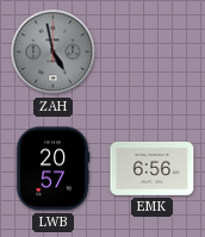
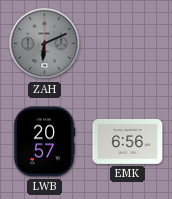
ZAH: 4:58 -> 6:11
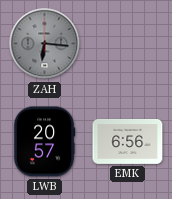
ZAH: 6:11 -> 6:16
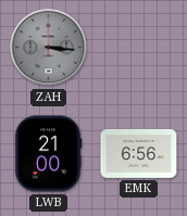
ZAH: 6:16 -> 3:16
LWB: 20:57 -> 21:00
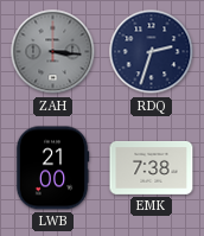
RDQ: none -> 2:33
EMK: 6:56 -> 7:38
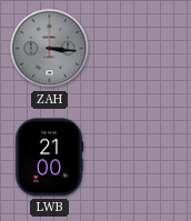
RDQ: 2:33 -> none
EMK: 7:38 -> none
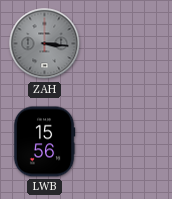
LWB: 21:00 -> 15:56
